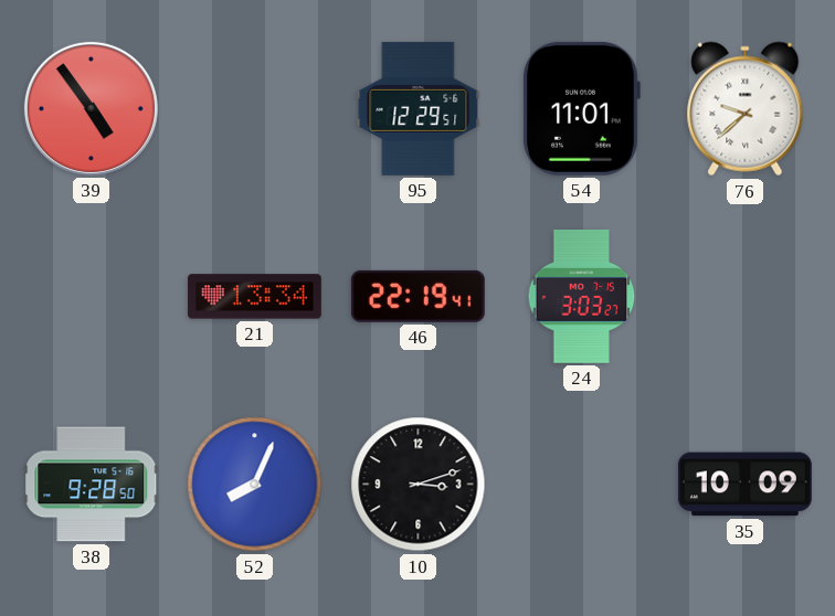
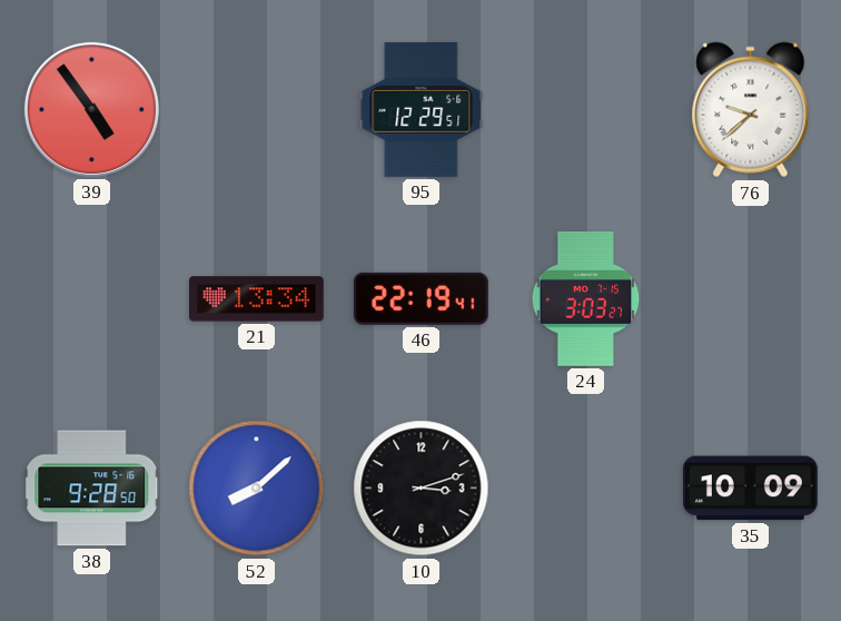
54: 11:01 -> none
52: 8:04 -> 8:08
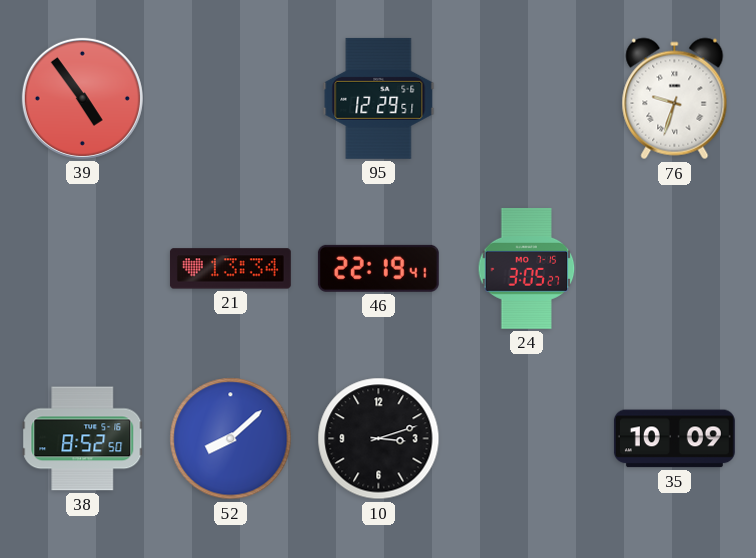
76: 9:38 -> 9:33
24: 3:03 -> 3:05
38: 9:28 -> 8:52
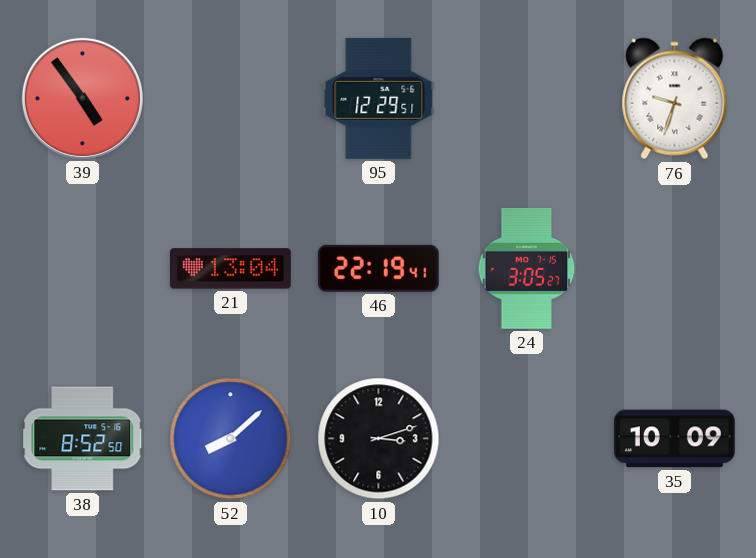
21: 13:34 -> 13:04
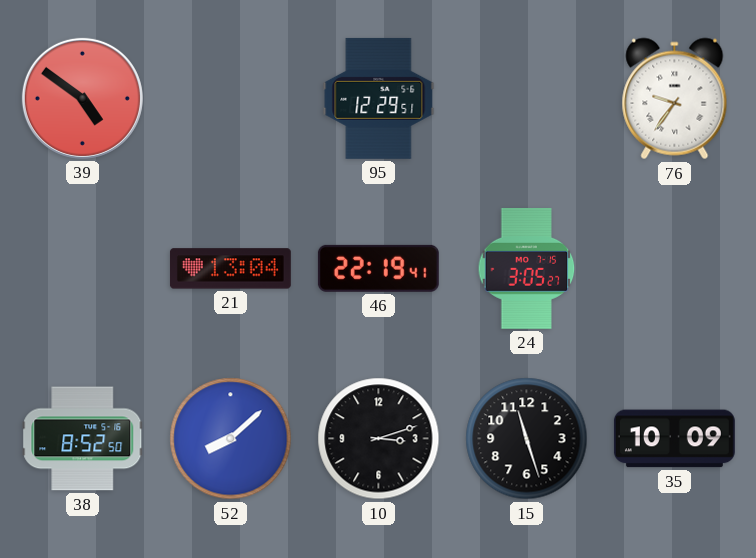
39: 4:54 -> 4:51
76: 9:33 -> 9:36
15: none -> 11:27
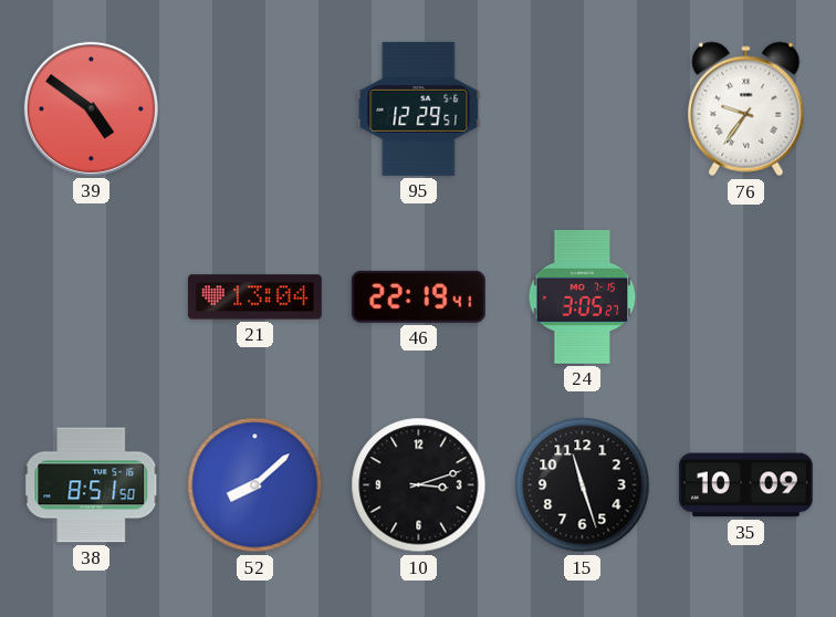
38: 8:52 -> 8:51
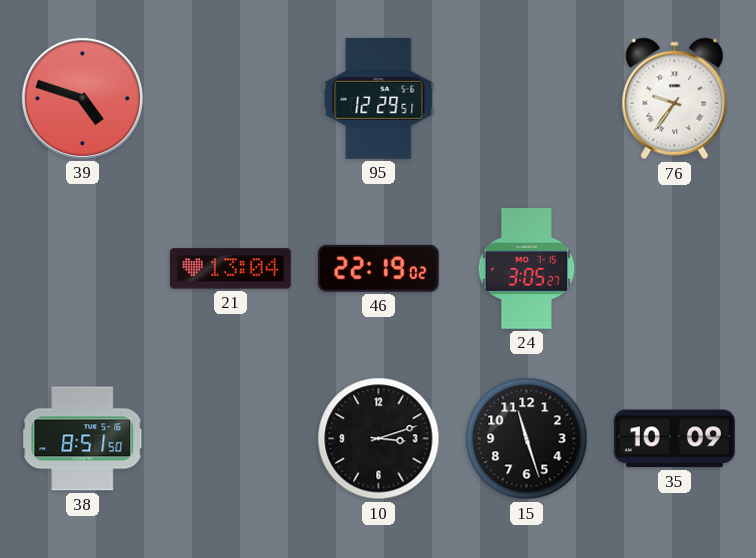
39: 4:51 -> 4:48
46: 22:19:41 -> 22:19:02
52: 8:08 -> none
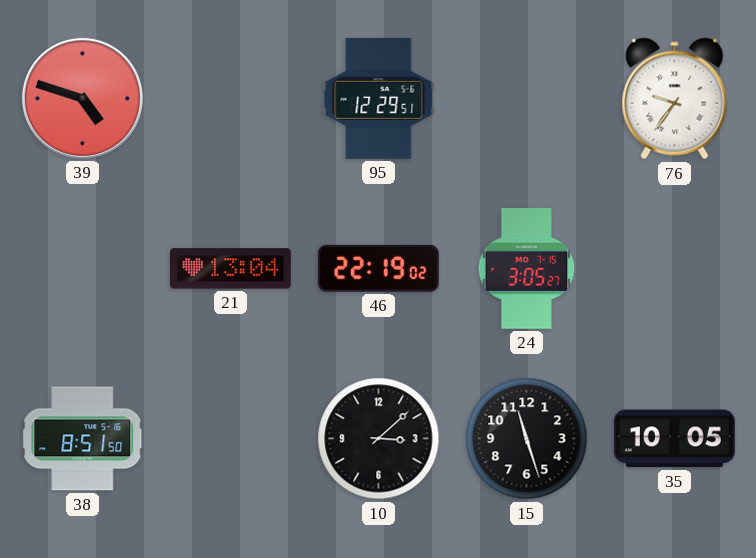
10: 3:12 -> 3:08
35: 10:09 -> 10:05
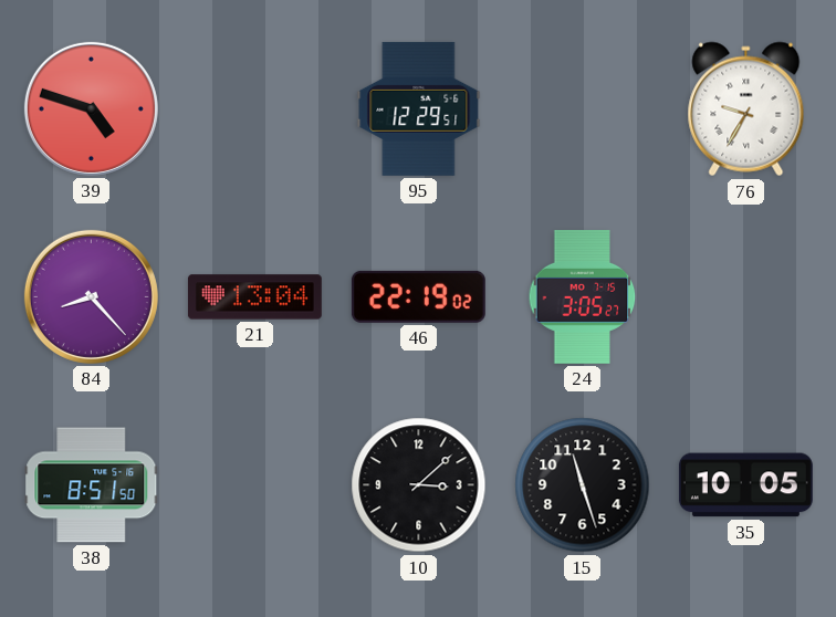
76: 9:36 -> 9:35
84: none -> 8:23
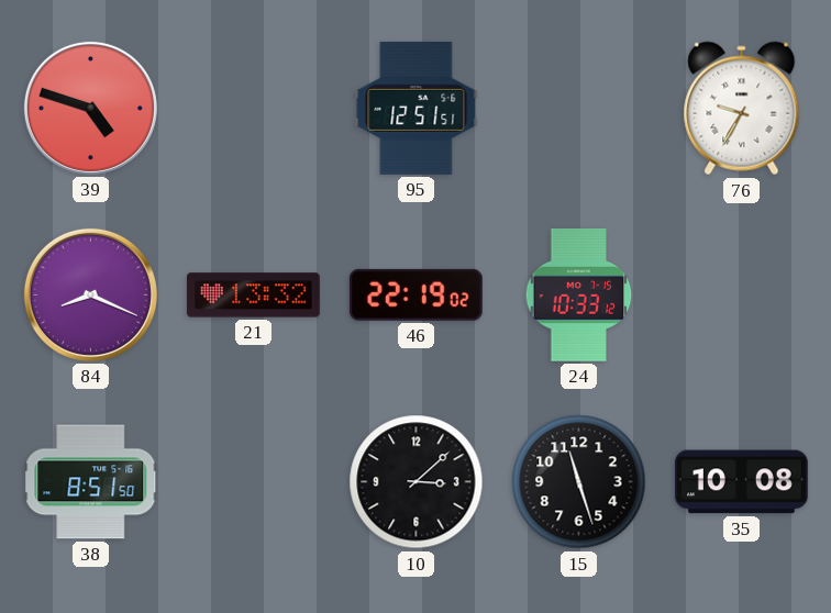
95: 12:29 -> 12:51
84: 8:23 -> 8:19
21: 13:04 -> 13:32
24: 3:05 -> 10:33
35: 10:05 -> 10:08
